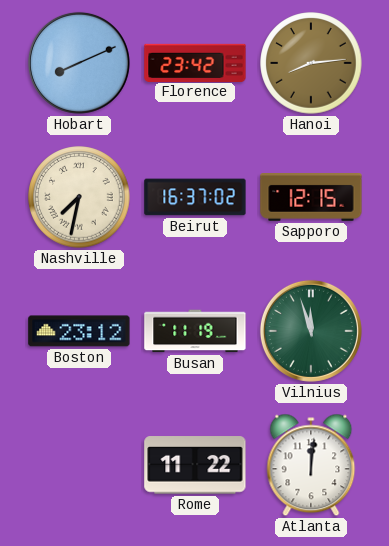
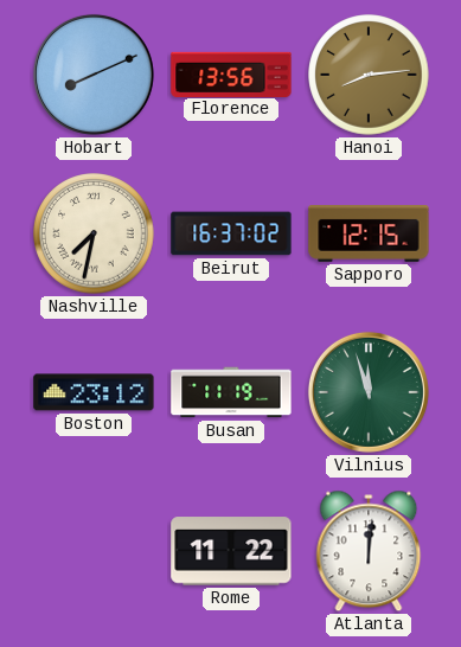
Florence: 23:42 -> 13:56
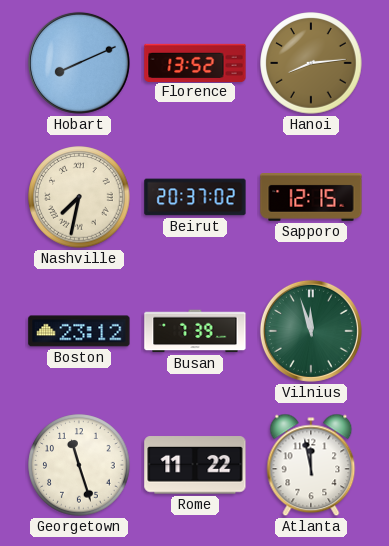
Florence: 13:56 -> 13:52
Beirut: 16:37 -> 20:37
Busan: 11:19 -> 7:39
Georgetown: none -> 11:27
Atlanta: 12:01 -> 11:58
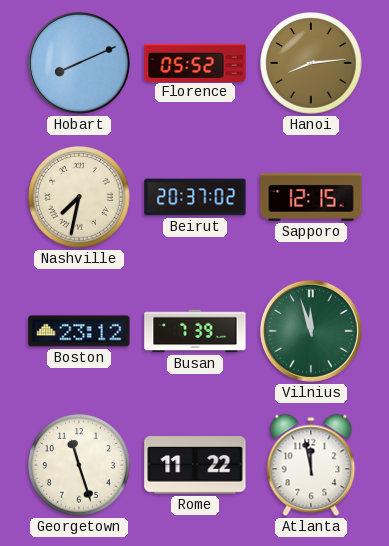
Florence: 13:52 -> 05:52
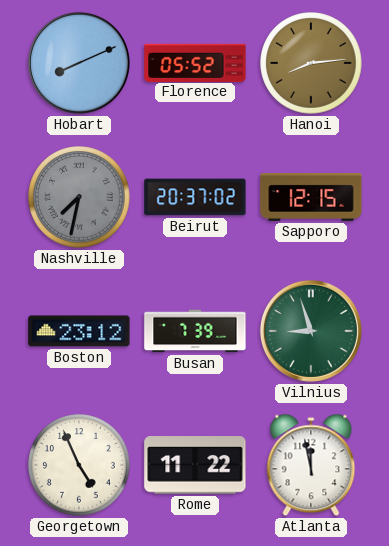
Nashville dial: cream -> grey
Vilnius: 11:57 -> 8:57
Georgetown: 11:27 -> 4:56
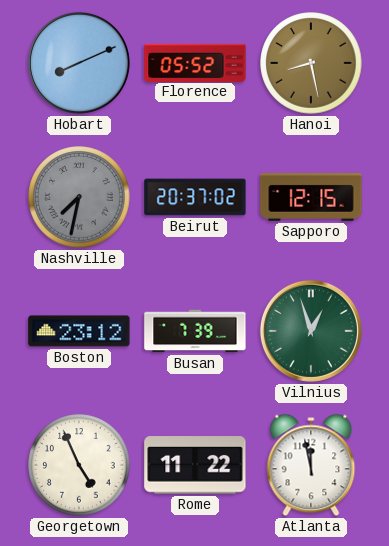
Hanoi: 8:14 -> 8:28
Vilnius: 8:57 -> 12:57
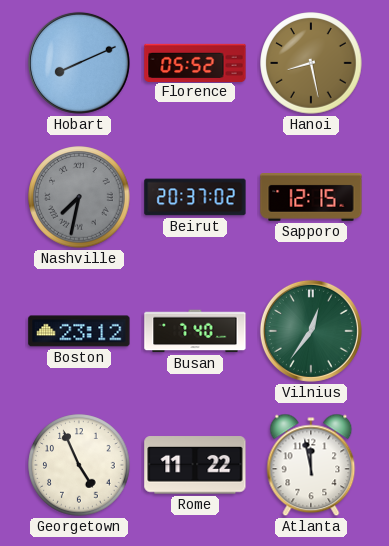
Busan: 7:39 -> 7:40
Vilnius: 12:57 -> 12:36
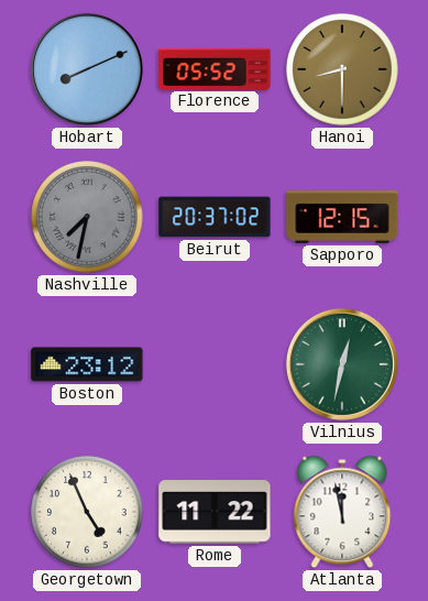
Hanoi: 8:28 -> 8:30
Busan: 7:40 -> none
Vilnius: 12:36 -> 12:32
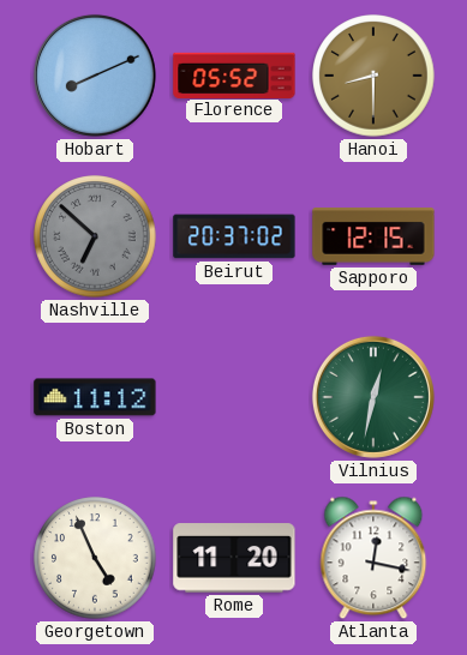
Nashville: 7:32 -> 6:52
Boston: 23:12 -> 11:12
Rome: 11:22 -> 11:20
Atlanta: 11:58 -> 12:17
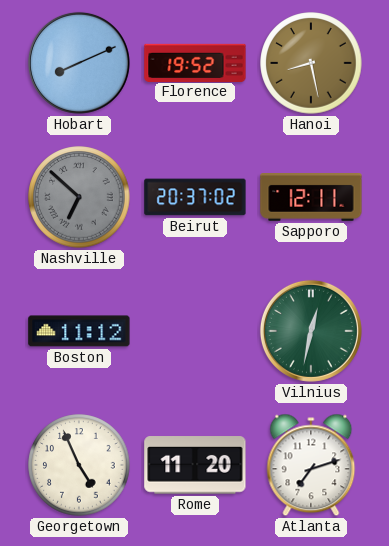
Florence: 05:52 -> 19:52
Hanoi: 8:30 -> 8:28
Sapporo: 12:15 -> 12:11
Atlanta: 12:17 -> 7:12
